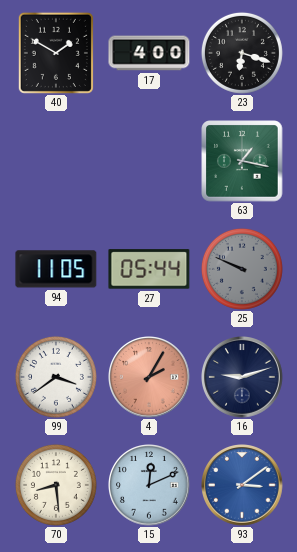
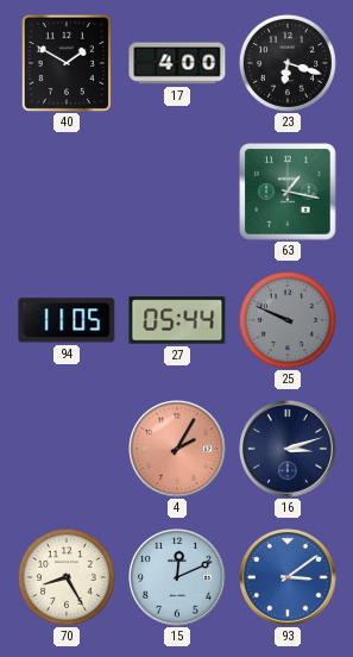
99: 3:39 -> none
16: 9:12 -> 3:12
70: 8:29 -> 8:25
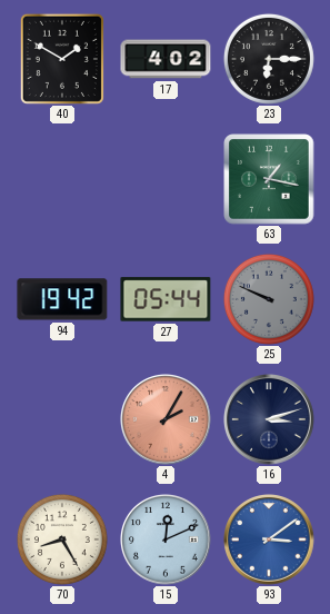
17: 4:00 -> 4:02
23: 6:18 -> 6:15
94: 11:05 -> 19:42
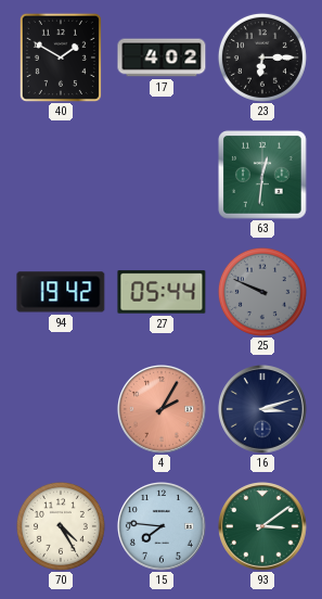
63: 1:17 -> 12:31
70: 8:25 -> 4:25
15: 12:11 -> 7:46
93 dial: blue -> green
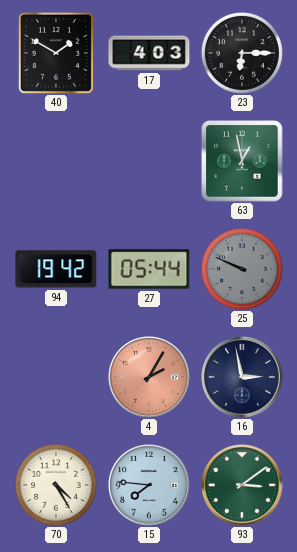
17: 4:02 -> 4:03
63: 12:31 -> 12:58
16: 3:12 -> 2:58
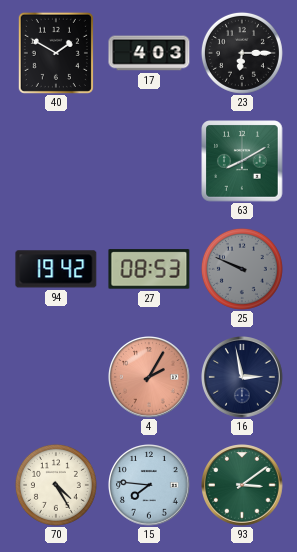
63: 12:58 -> 8:10
27: 05:44 -> 08:53
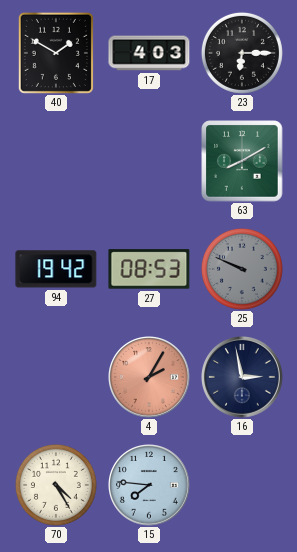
93: 3:09 -> none
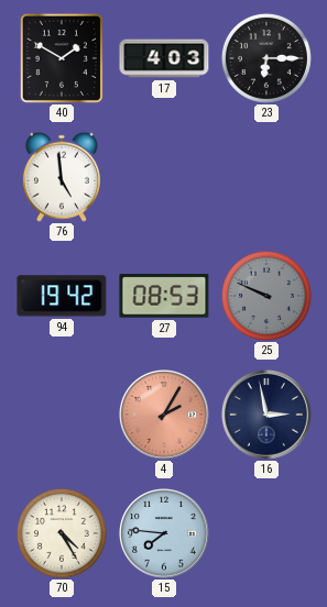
76: none -> 4:59
63: 8:10 -> none
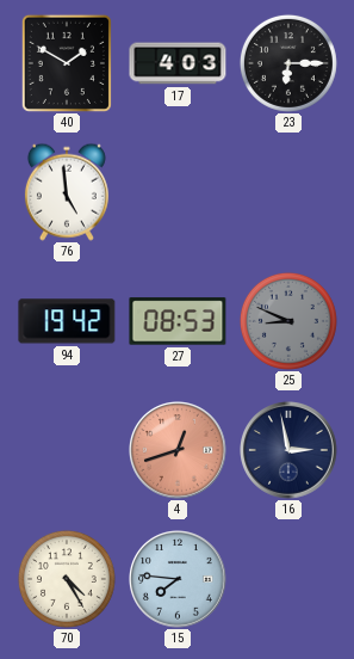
25: 9:49 -> 8:49
4: 2:05 -> 12:42
